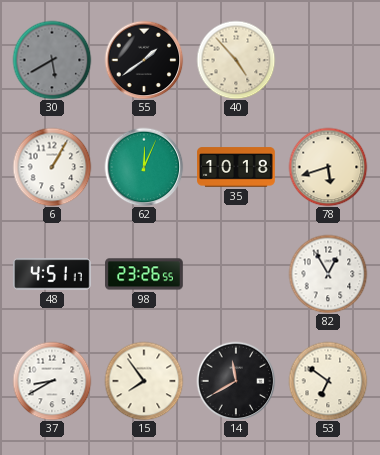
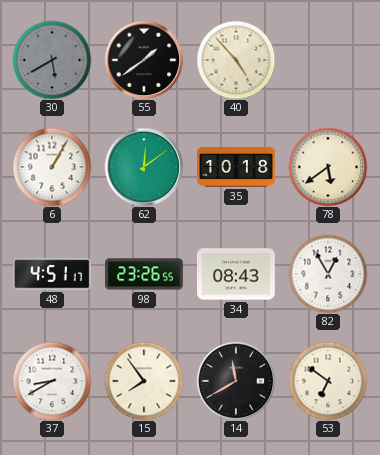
62: 12:04 -> 12:09
78: 5:42 -> 5:39
34: none -> 08:43
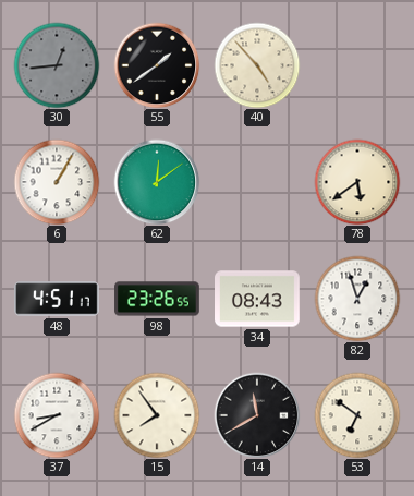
30: 5:40 -> 12:44
35: 10:18 -> none
82: 12:55 -> 12:57
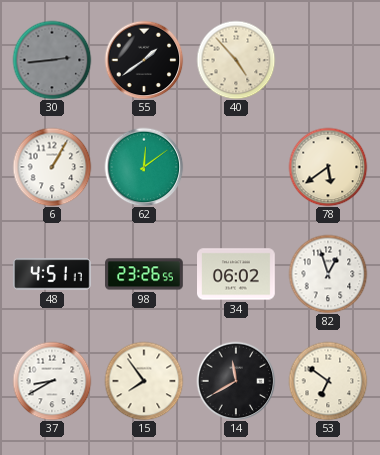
30: 12:44 -> 2:44
34: 08:43 -> 06:02
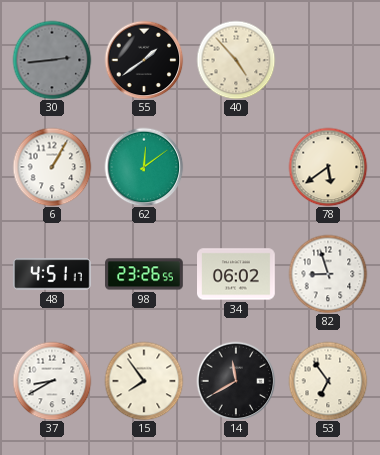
82: 12:57 -> 8:57
53: 6:51 -> 6:54
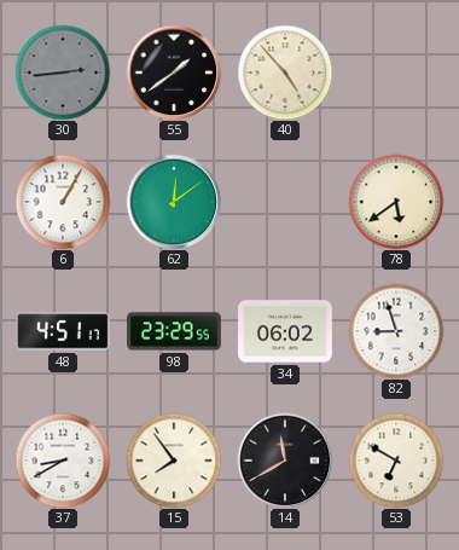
98: 23:26 -> 23:29
53: 6:54 -> 6:50
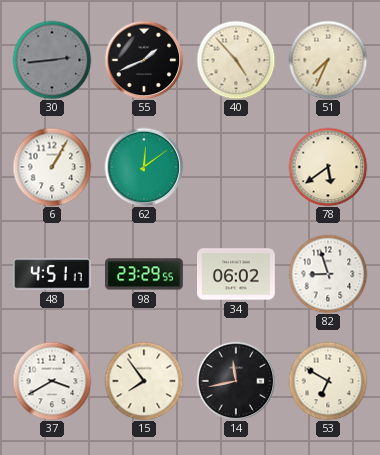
55: 1:39 -> 1:41
51: none -> 7:34
37: 8:40 -> 3:40
14: 11:40 -> 11:43
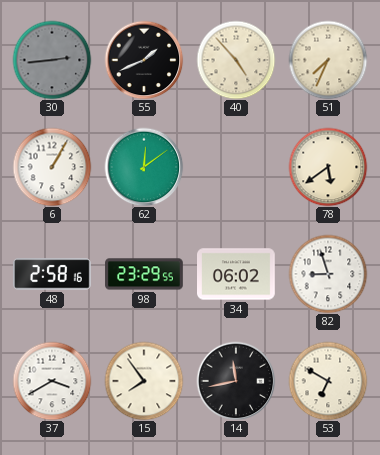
48: 4:51 -> 2:58
